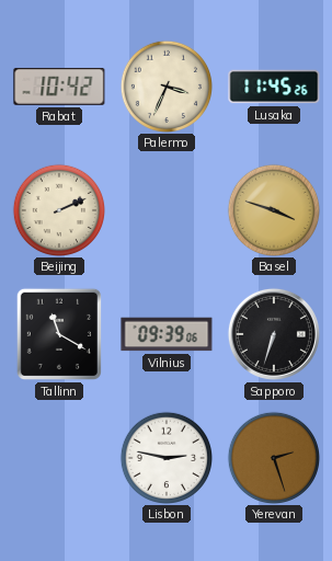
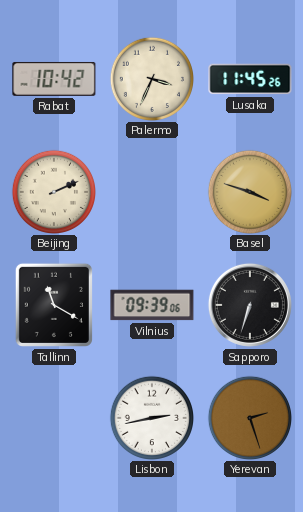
Lisbon: 2:47 -> 2:43
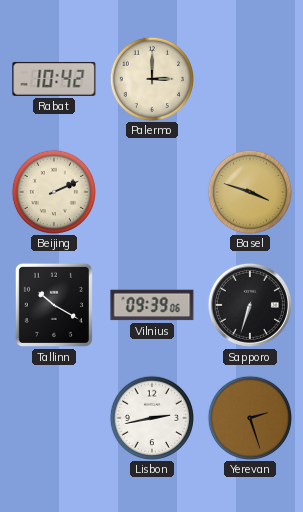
Palermo: 3:34 -> 3:00
Lusaka: 11:45 -> none
Tallinn: 11:20 -> 10:20
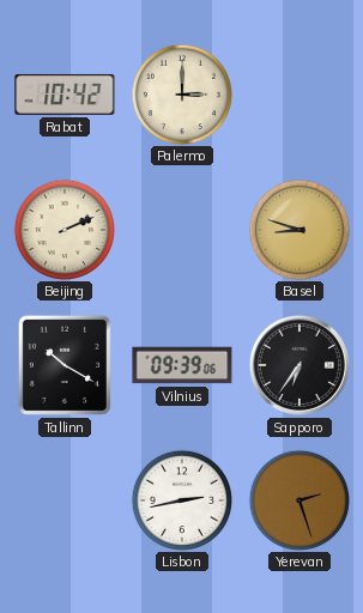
Basel: 3:48 -> 8:48
Sapporo: 6:33 -> 6:36
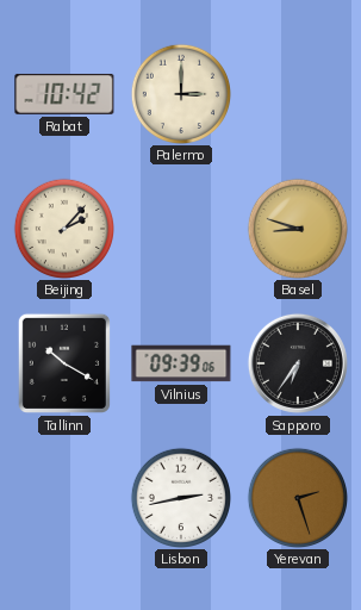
Beijing: 2:11 -> 2:07
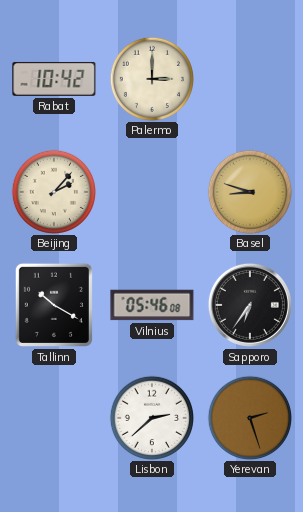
Vilnius: 09:39 -> 05:46
Lisbon: 2:43 -> 2:38
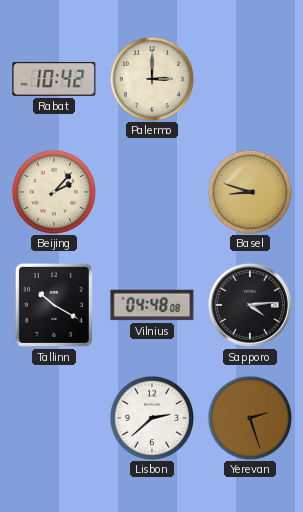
Vilnius: 05:46 -> 04:48
Sapporo: 6:36 -> 4:14
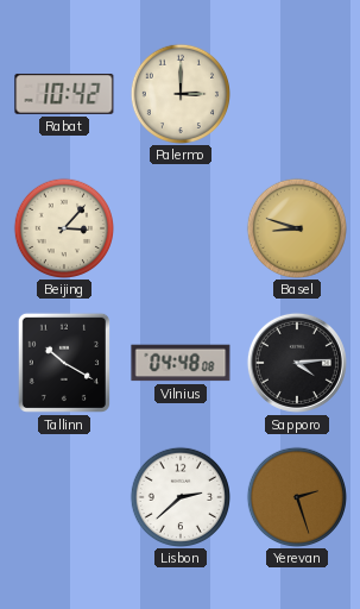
Beijing: 2:07 -> 3:07
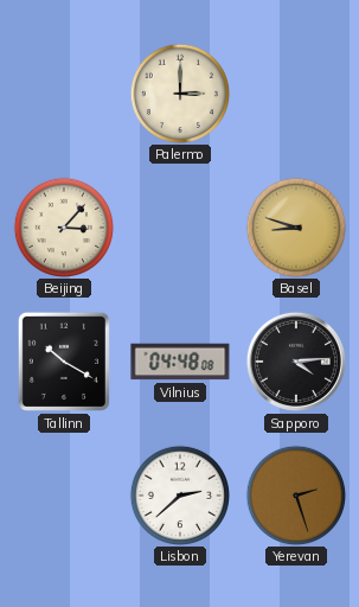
Rabat: 10:42 -> none
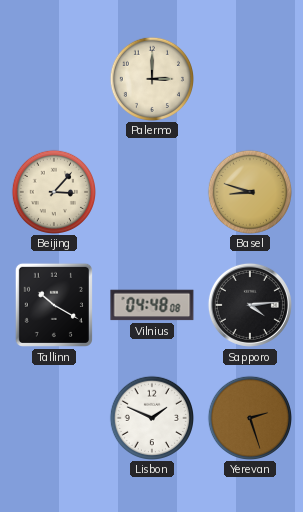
Lisbon: 2:38 -> 1:49
